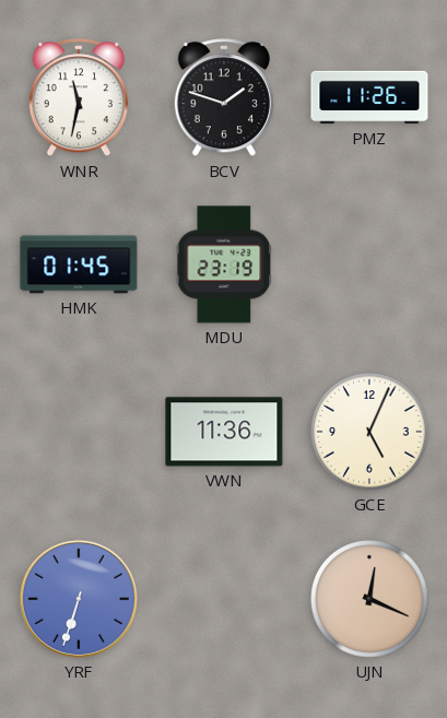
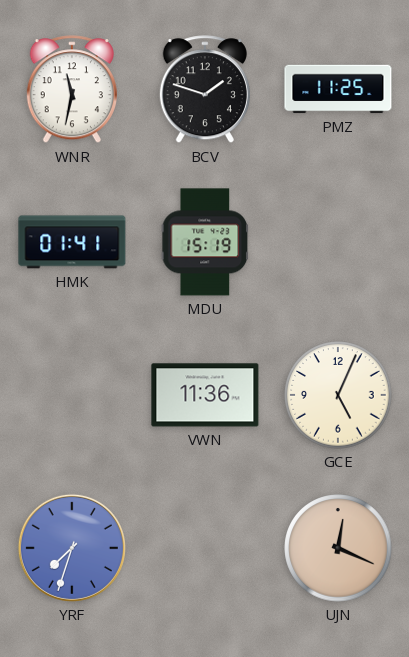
PMZ: 11:26 -> 11:25
HMK: 01:45 -> 01:41
MDU: 23:19 -> 15:19
YRF: 6:33 -> 7:33
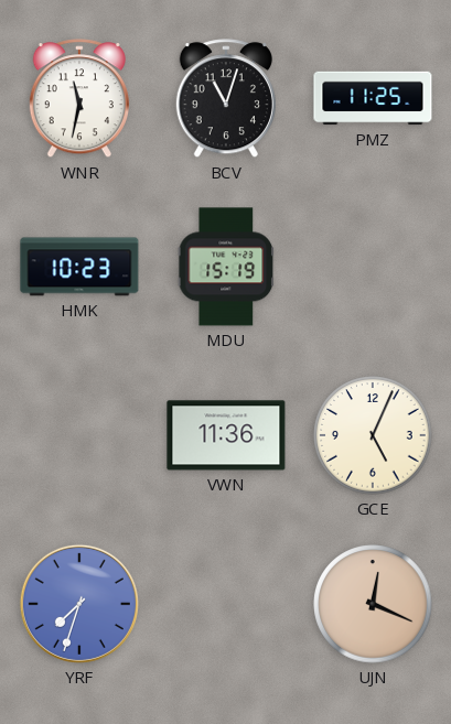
BCV: 1:48 -> 11:03
HMK: 01:41 -> 10:23
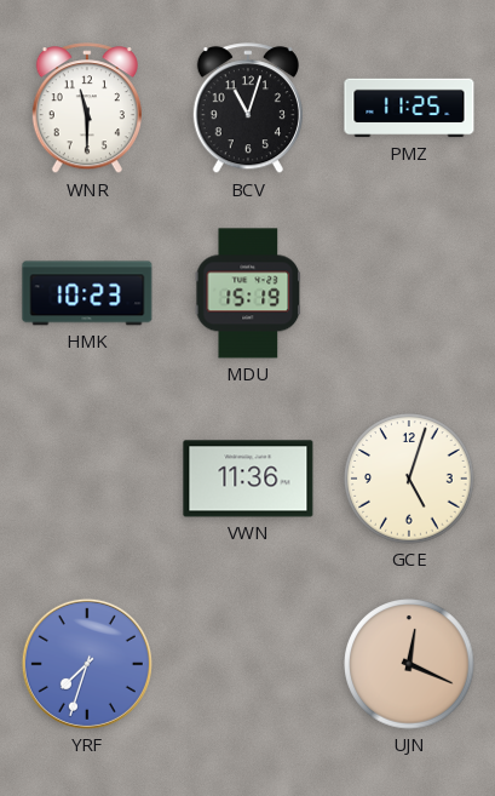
WNR: 11:32 -> 11:30
GCE: 5:04 -> 5:03
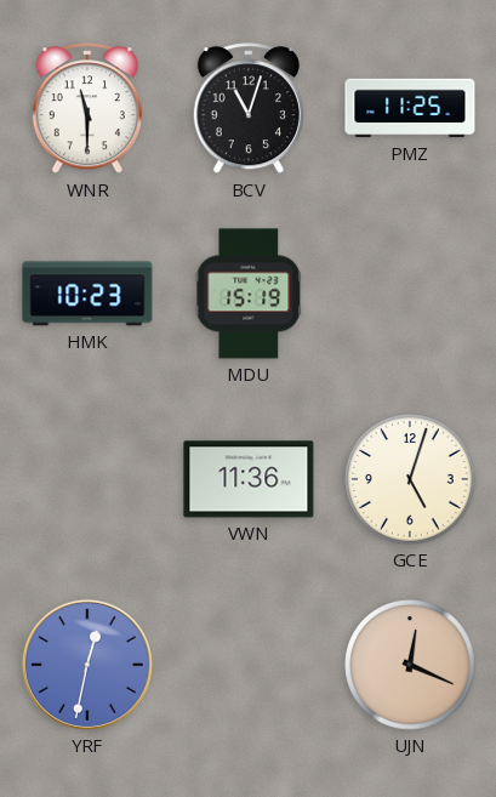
YRF: 7:33 -> 12:32
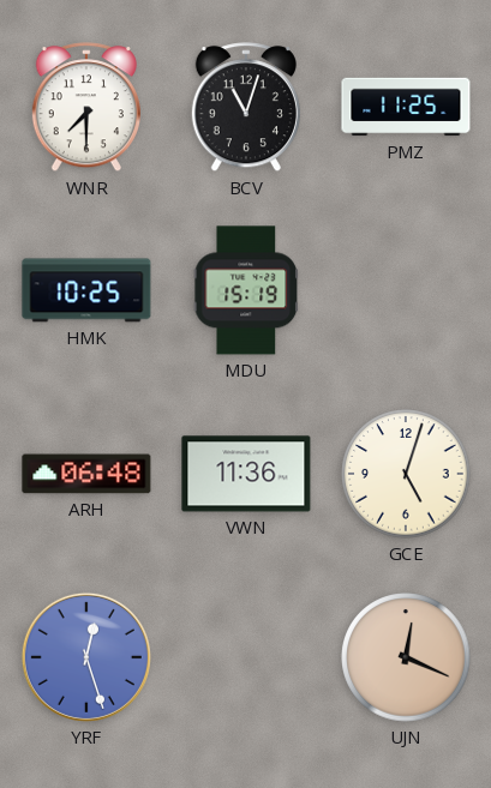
WNR: 11:30 -> 7:30
HMK: 10:23 -> 10:25
ARH: none -> 06:48
YRF: 12:32 -> 12:27
